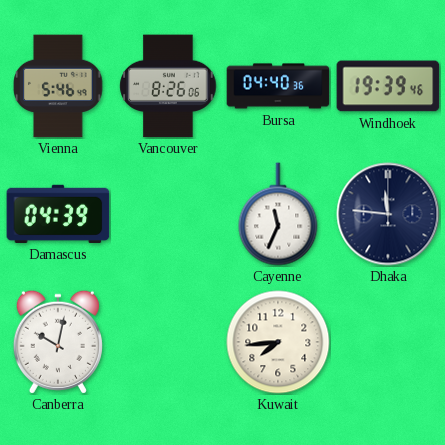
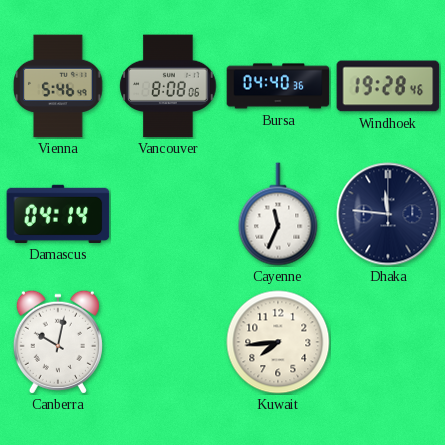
Vancouver: 8:26 -> 8:08
Windhoek: 19:39 -> 19:28
Damascus: 04:39 -> 04:14
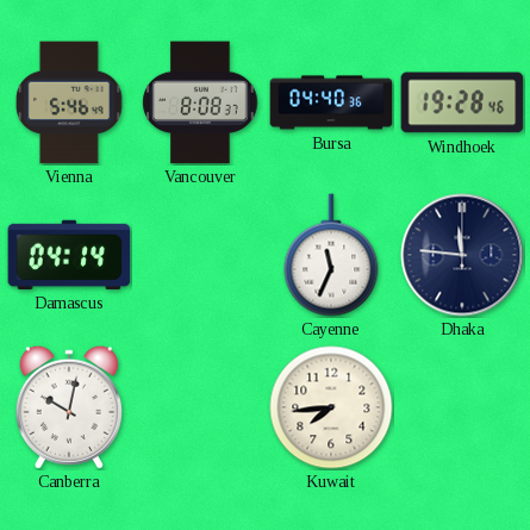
Vancouver: 8:08:06 -> 8:08:37
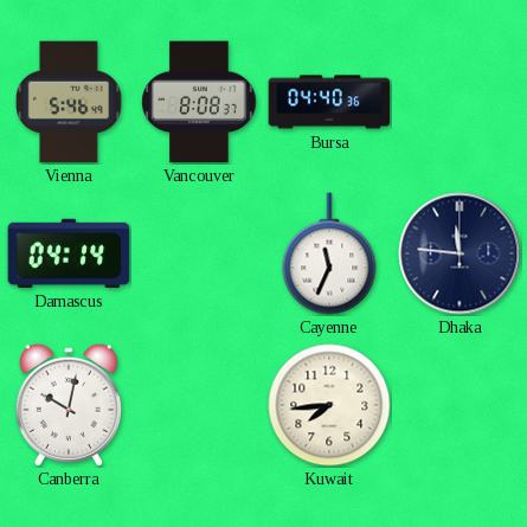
Windhoek: 19:28 -> none
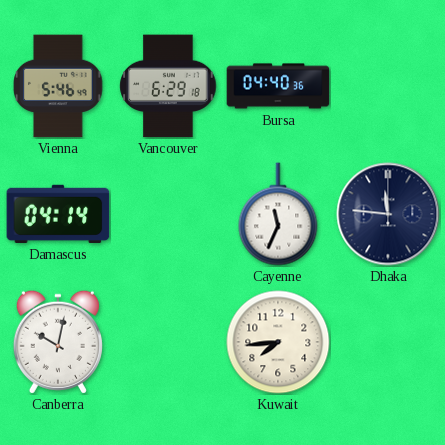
Vancouver: 8:08 -> 6:29
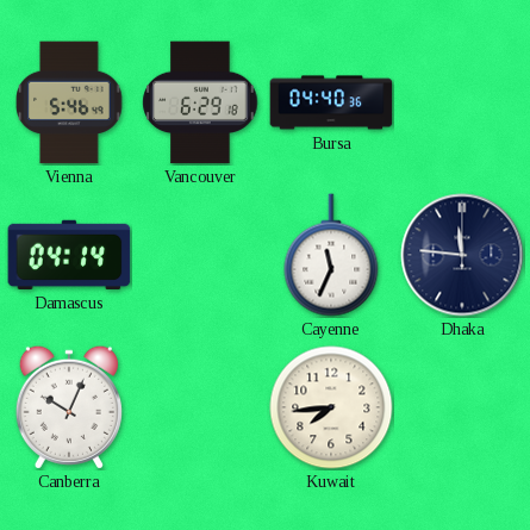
Canberra: 10:02 -> 10:04
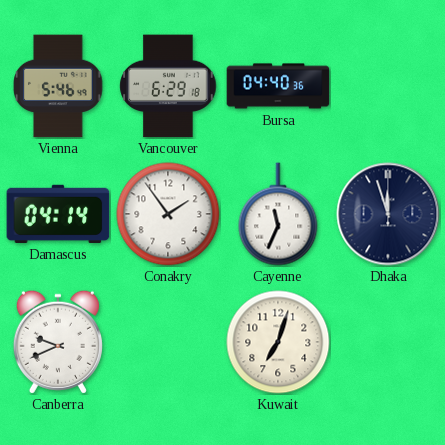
Conakry: none -> 1:54
Dhaka: 11:46 -> 11:57
Canberra: 10:04 -> 9:41
Kuwait: 7:44 -> 7:03
